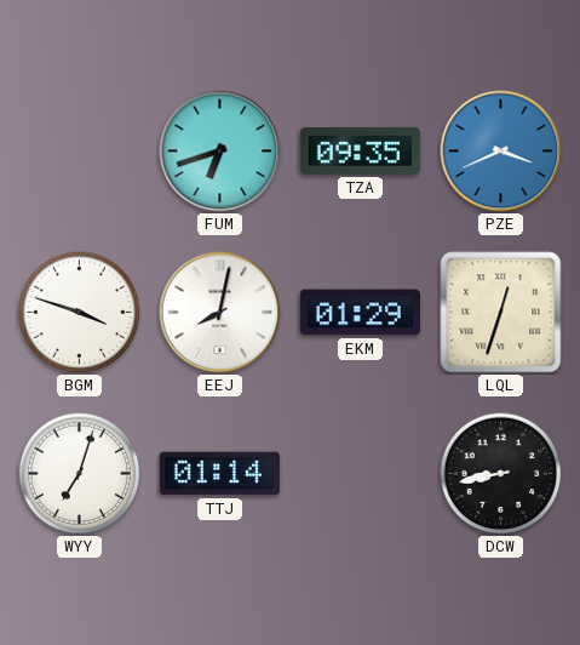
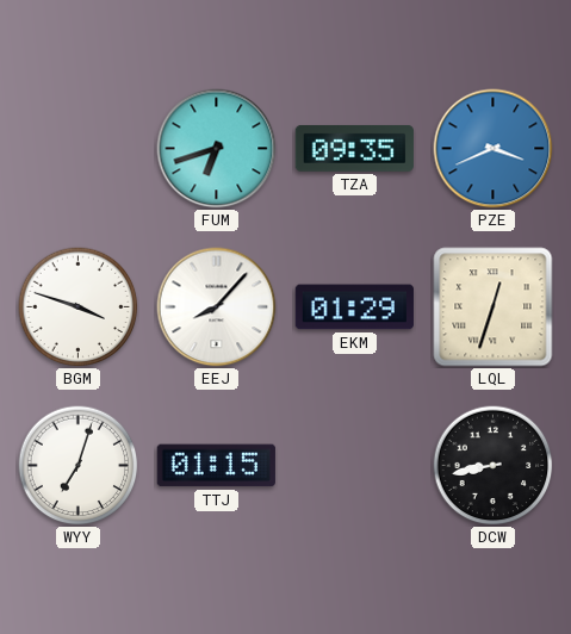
EEJ: 8:02 -> 8:07
TTJ: 01:14 -> 01:15
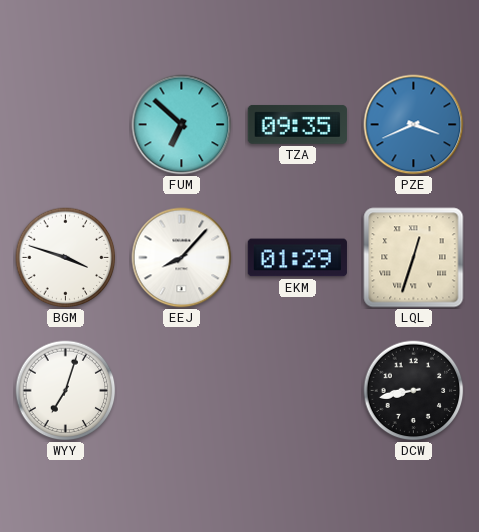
FUM: 6:42 -> 6:52
TTJ: 01:15 -> none
